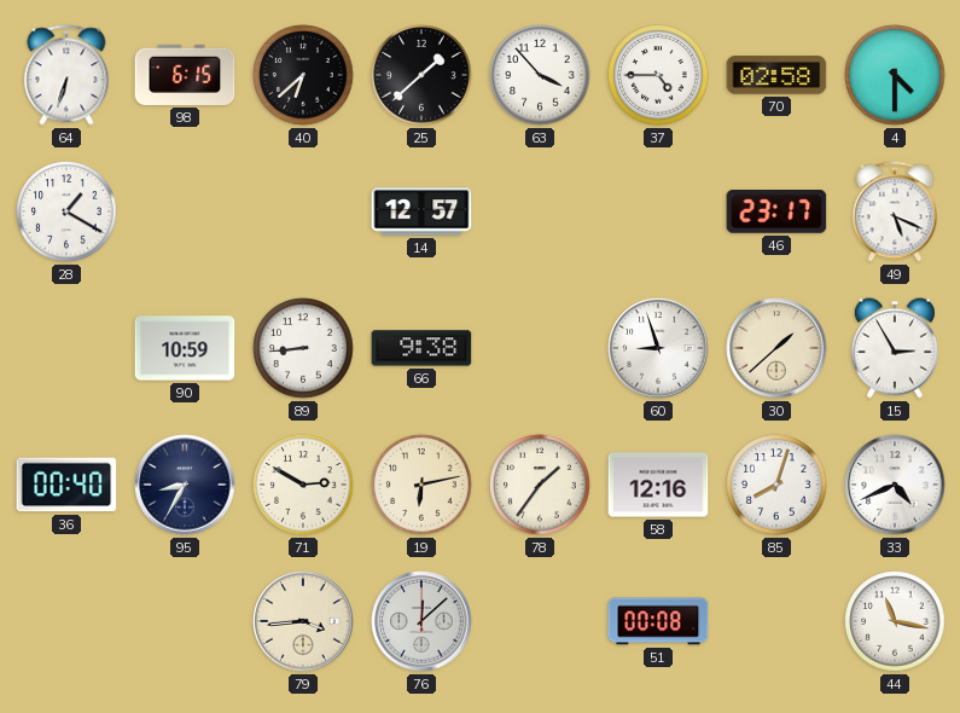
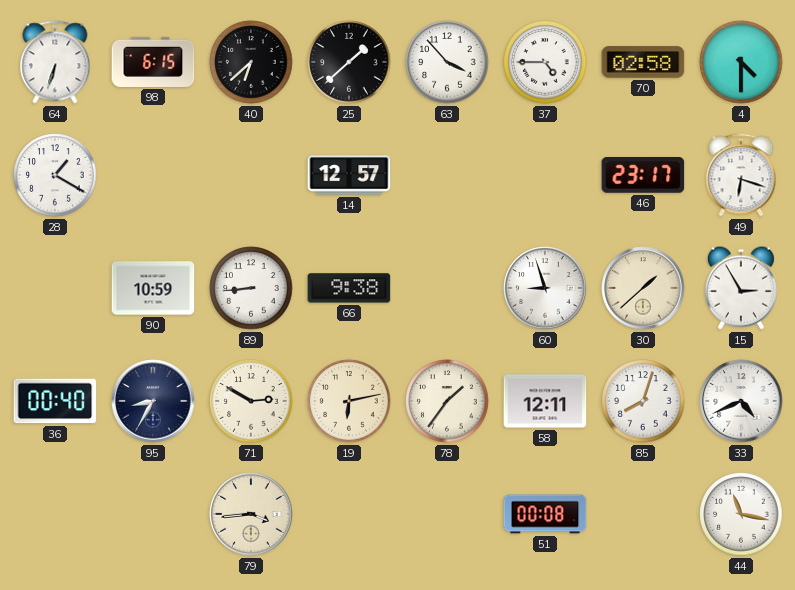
49: 5:19 -> 6:18
58: 12:16 -> 12:11
76: 12:08 -> none
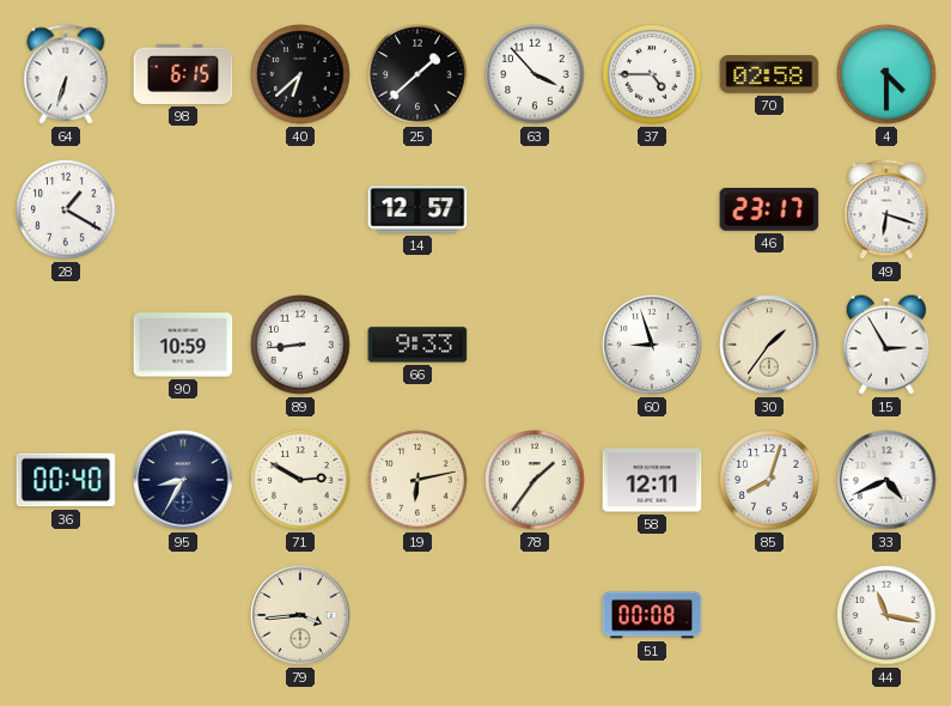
66: 9:38 -> 9:33
30: 1:38 -> 1:36
